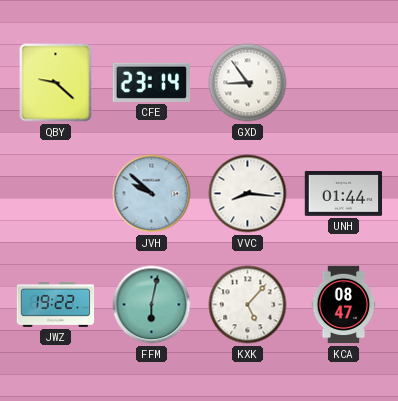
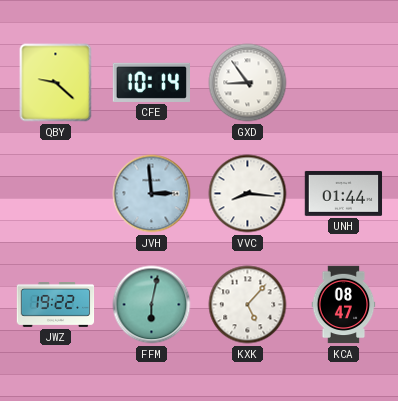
CFE: 23:14 -> 10:14
JVH: 9:52 -> 2:59
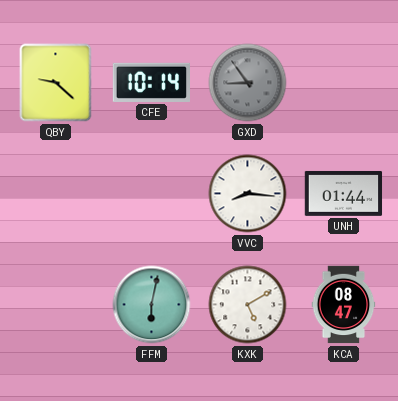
GXD dial: white -> grey
JVH: 2:59 -> none
JWZ: 19:22 -> none
KXK: 5:07 -> 5:10
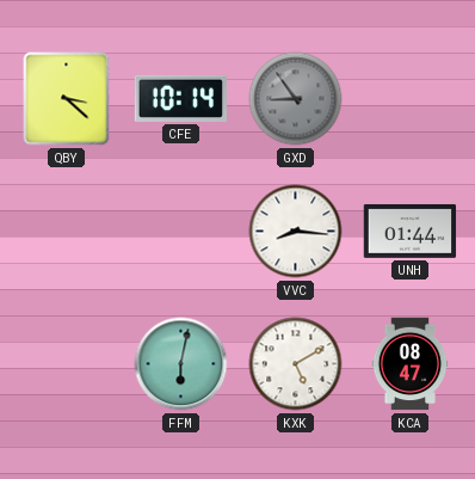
QBY: 9:22 -> 3:22
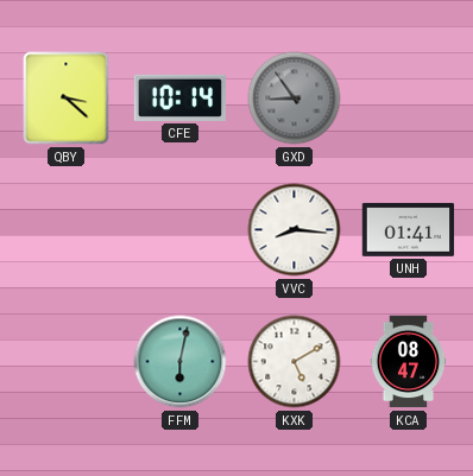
UNH: 01:44 -> 01:41
